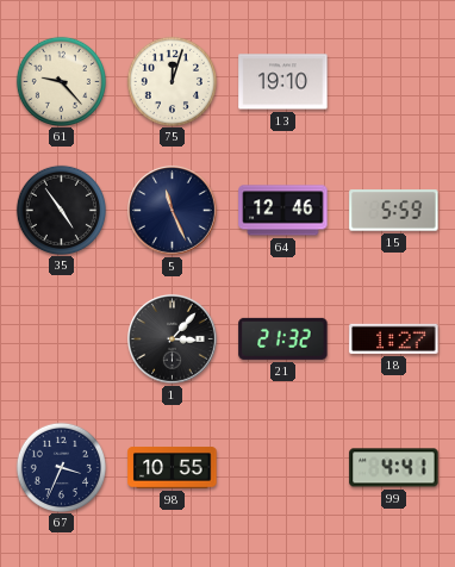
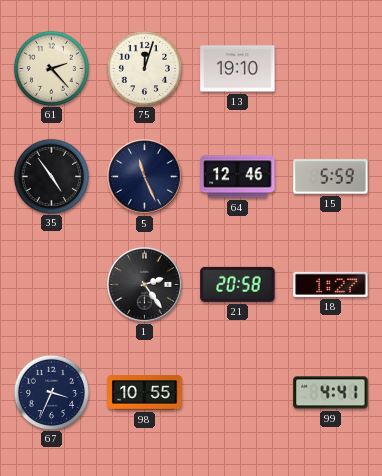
61: 9:23 -> 2:23
1: 3:07 -> 2:24
21: 21:32 -> 20:58
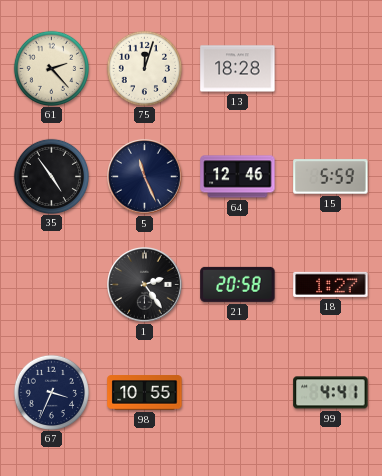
13: 19:10 -> 18:28
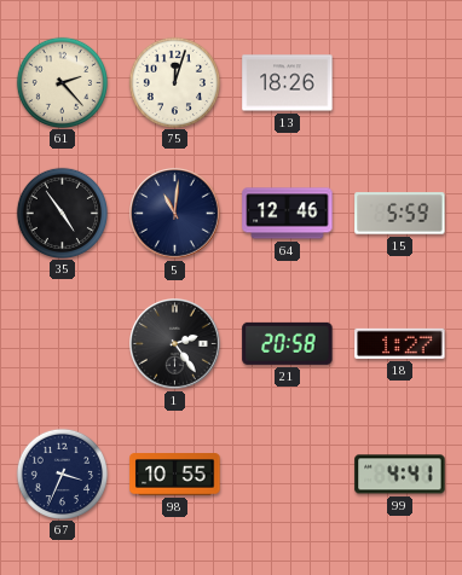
13: 18:28 -> 18:26
5: 11:26 -> 11:01
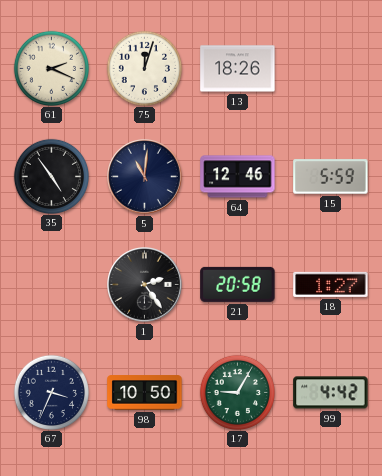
61: 2:23 -> 2:19
98: 10:55 -> 10:50
17: none -> 9:05
99: 4:41 -> 4:42
